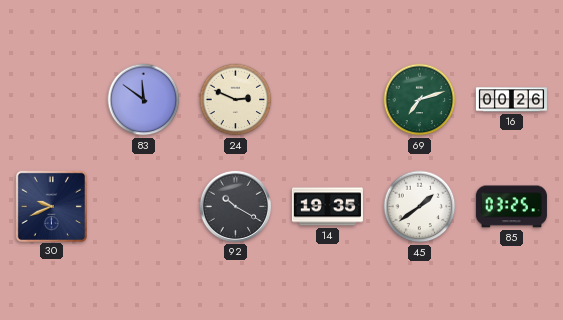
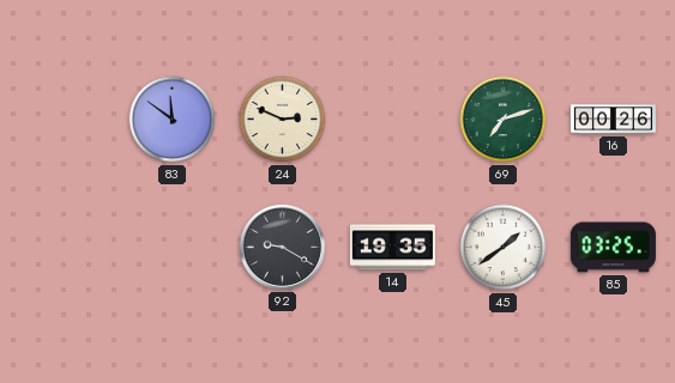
30: 9:41 -> none
92: 10:20 -> 9:20
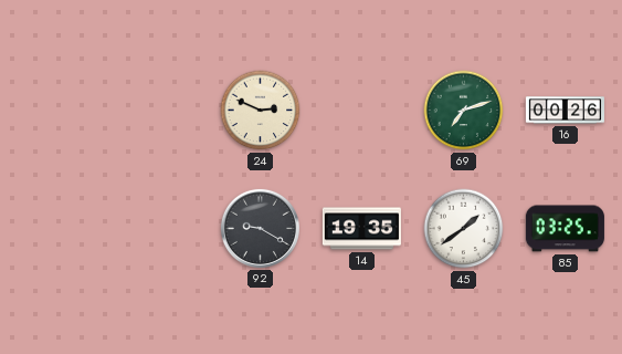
83: 11:51 -> none
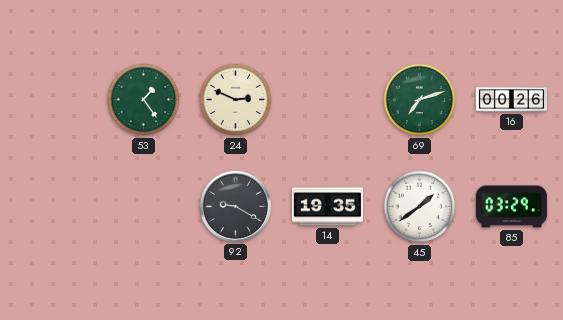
53: none -> 1:24
85: 03:25 -> 03:29
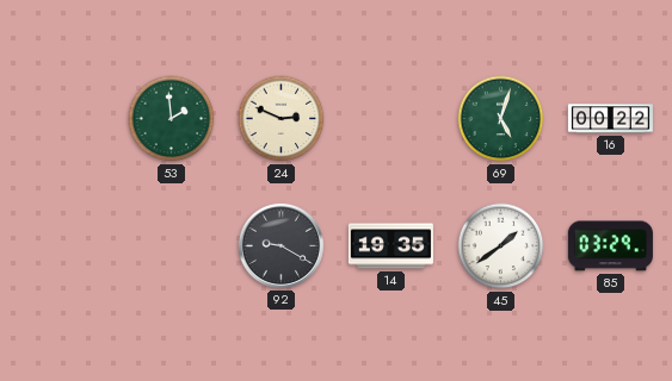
53: 1:24 -> 1:59
69: 7:12 -> 5:03
16: 00:26 -> 00:22
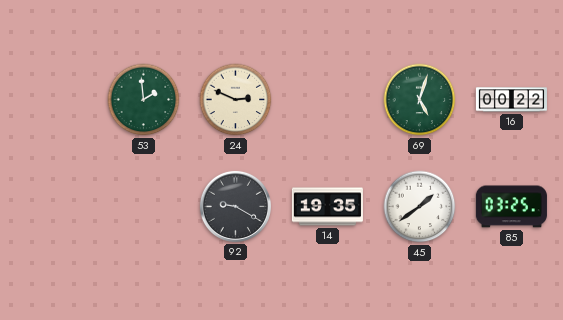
85: 03:29 -> 03:25
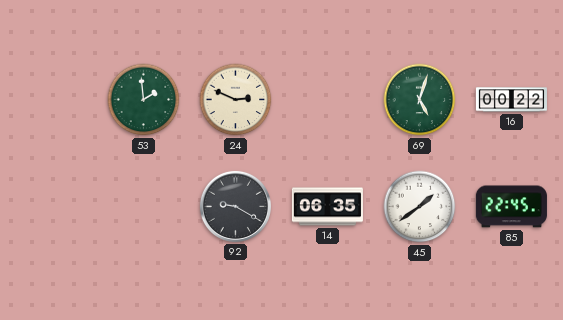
14: 19:35 -> 06:35
85: 03:25 -> 22:45
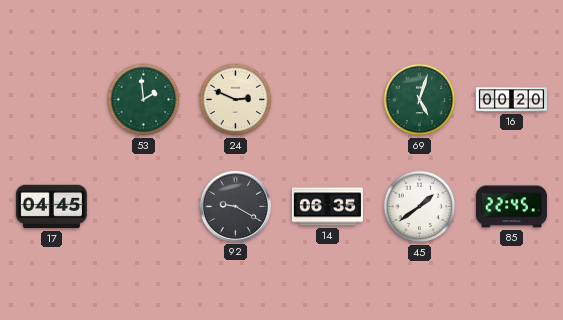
16: 00:22 -> 00:20
17: none -> 04:45
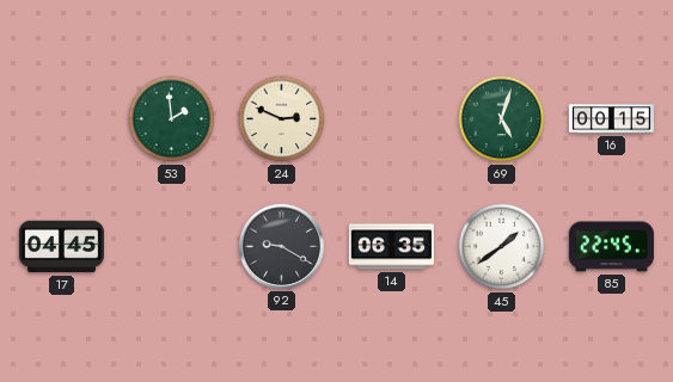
16: 00:20 -> 00:15
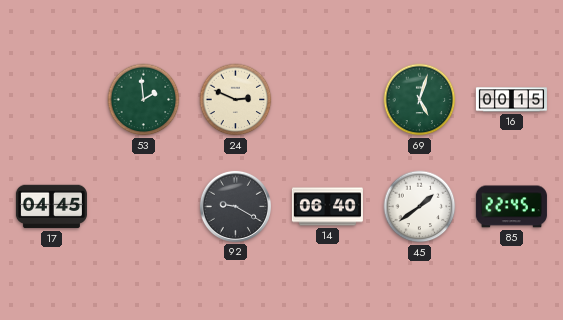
14: 06:35 -> 06:40
